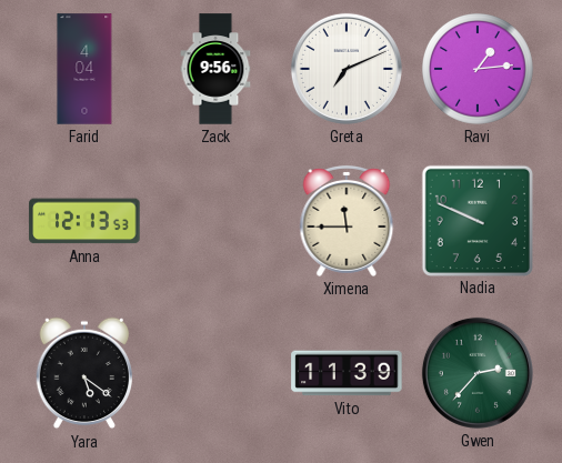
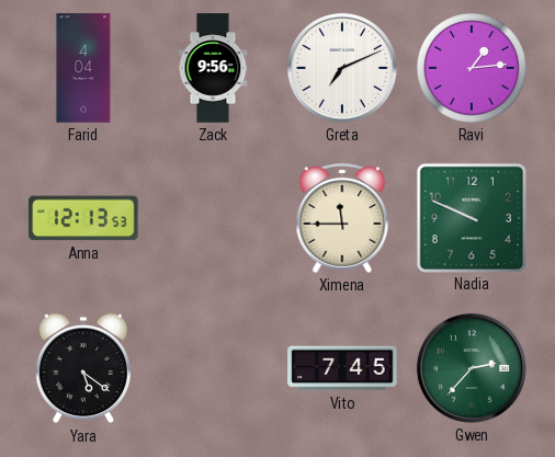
Vito: 11:39 -> 7:45
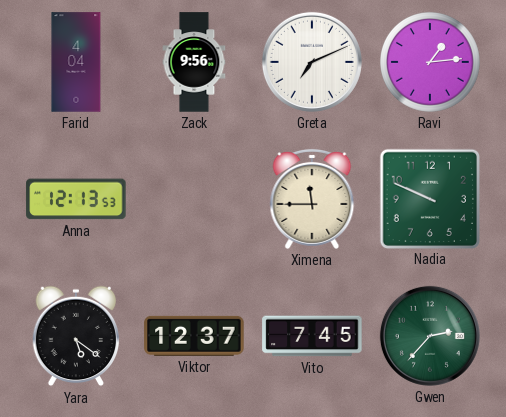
Viktor: none -> 12:37
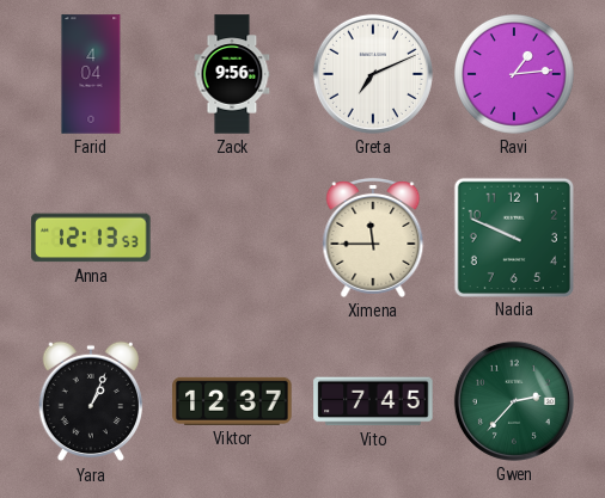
Yara: 5:21 -> 1:04
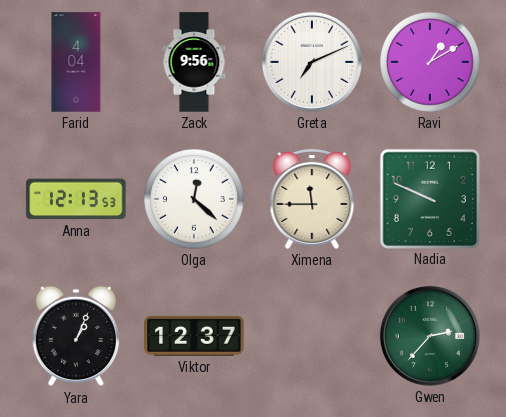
Ravi: 1:14 -> 1:10
Olga: none -> 12:22
Vito: 7:45 -> none
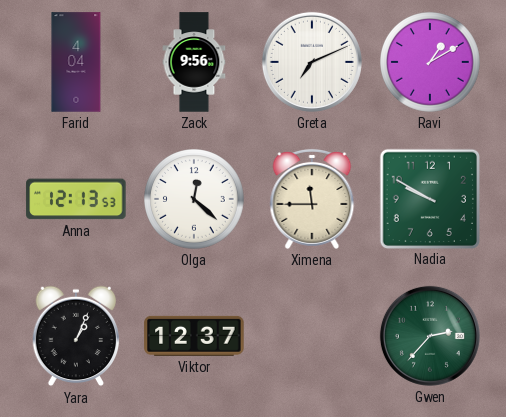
Nadia: 9:49 -> 9:50
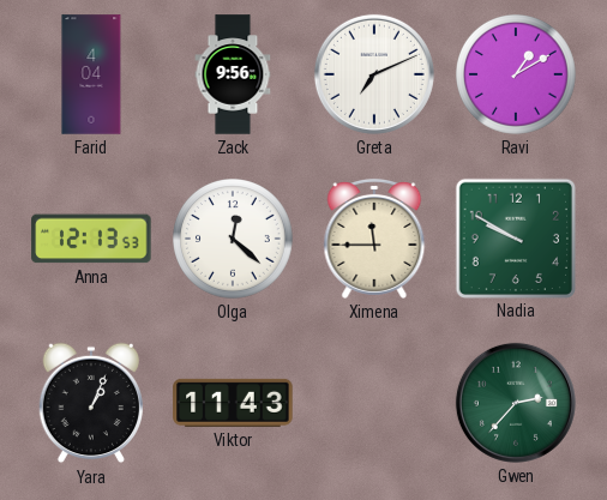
Viktor: 12:37 -> 11:43
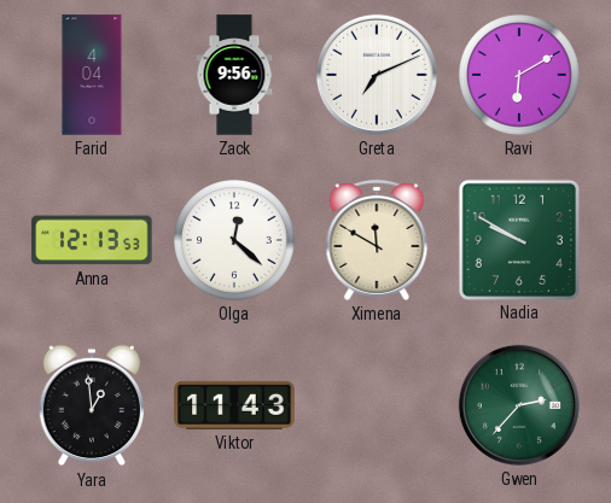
Ravi: 1:10 -> 6:10
Ximena: 11:45 -> 11:50
Yara: 1:04 -> 12:59
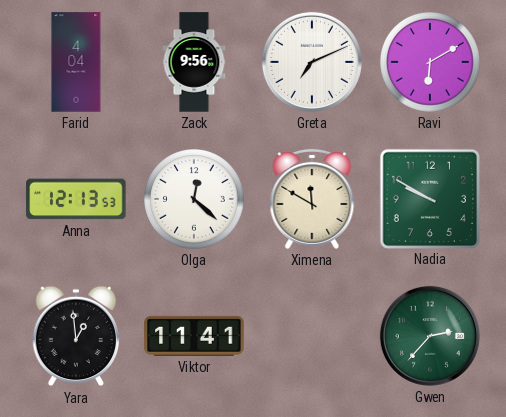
Viktor: 11:43 -> 11:41
